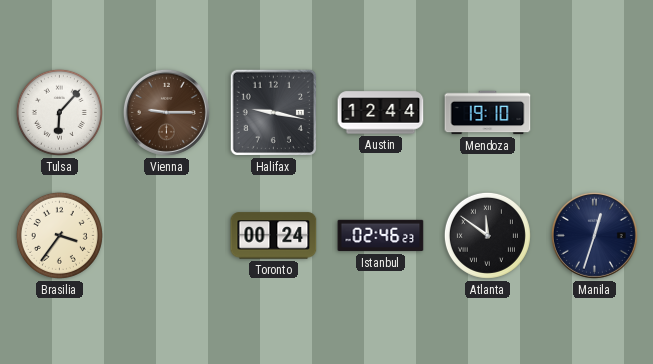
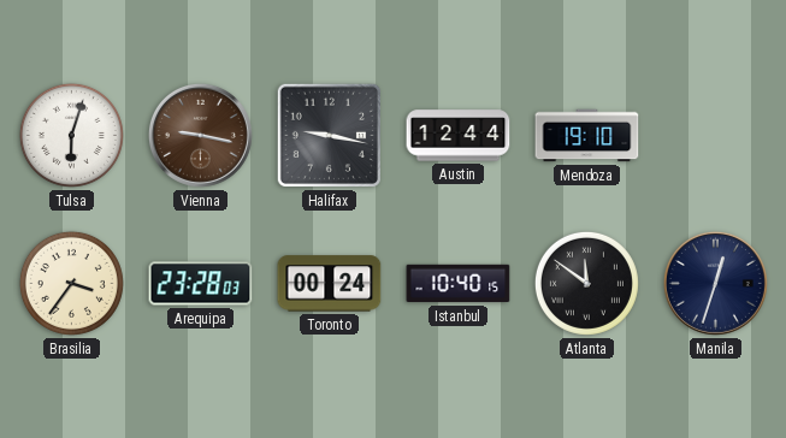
Tulsa: 6:07 -> 6:03
Vienna: 9:15 -> 9:17
Arequipa: none -> 23:28
Istanbul: 02:46 -> 10:40
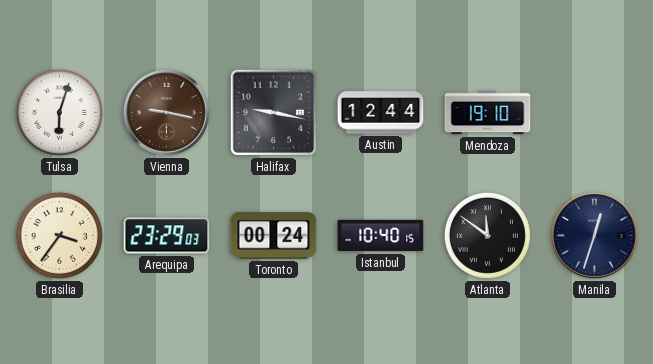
Arequipa: 23:28 -> 23:29
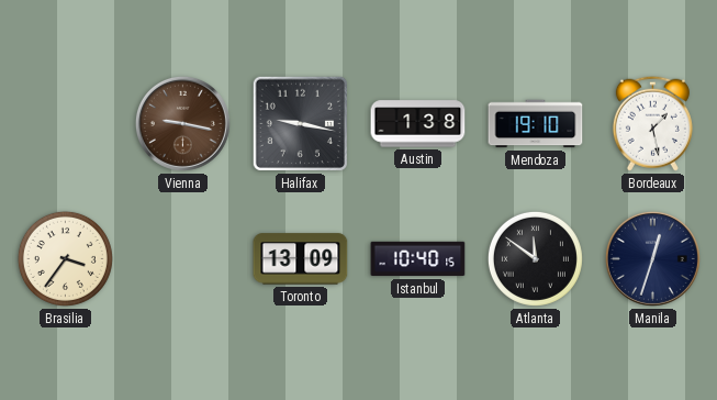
Tulsa: 6:03 -> none
Austin: 12:44 -> 1:38
Bordeaux: none -> 1:28
Arequipa: 23:29 -> none
Toronto: 00:24 -> 13:09
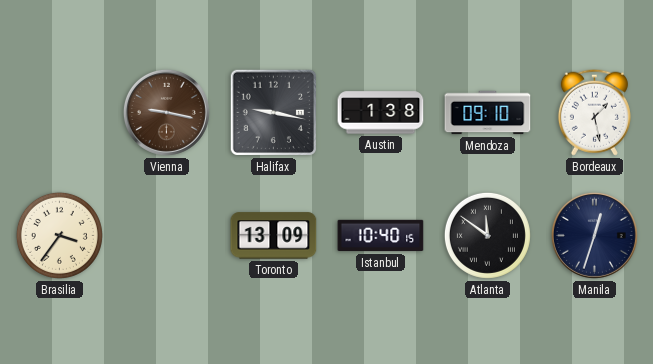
Mendoza: 19:10 -> 09:10
